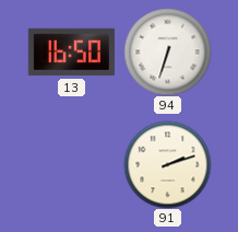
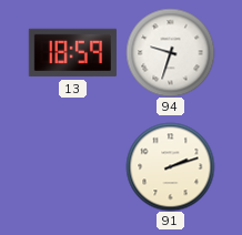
13: 16:50 -> 18:59
94: 6:33 -> 9:33
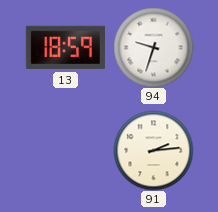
91: 2:12 -> 2:14
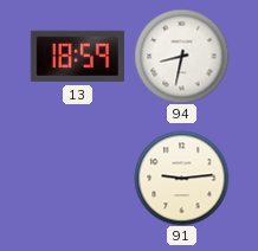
94: 9:33 -> 8:32
91: 2:14 -> 9:14
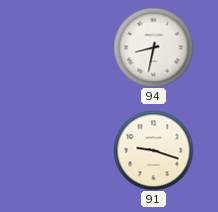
13: 18:59 -> none
91: 9:14 -> 9:18
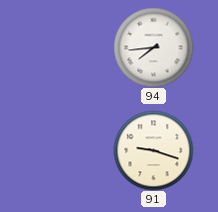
94: 8:32 -> 7:44
